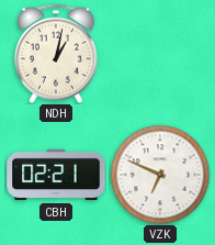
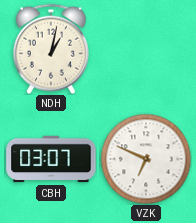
CBH: 02:21 -> 03:07
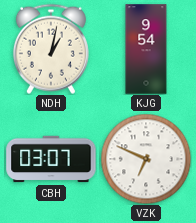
KJG: none -> 9:54
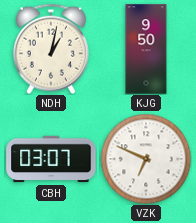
KJG: 9:54 -> 9:50
